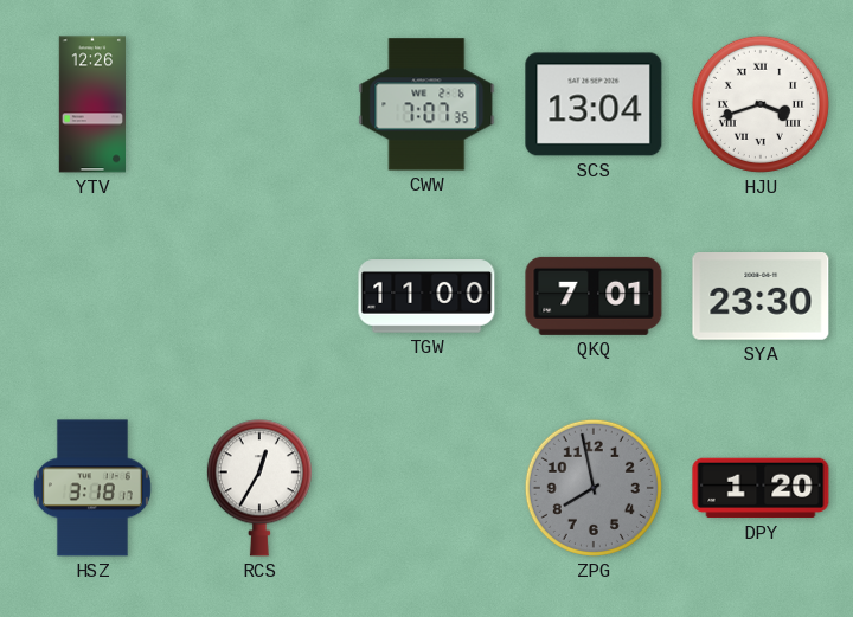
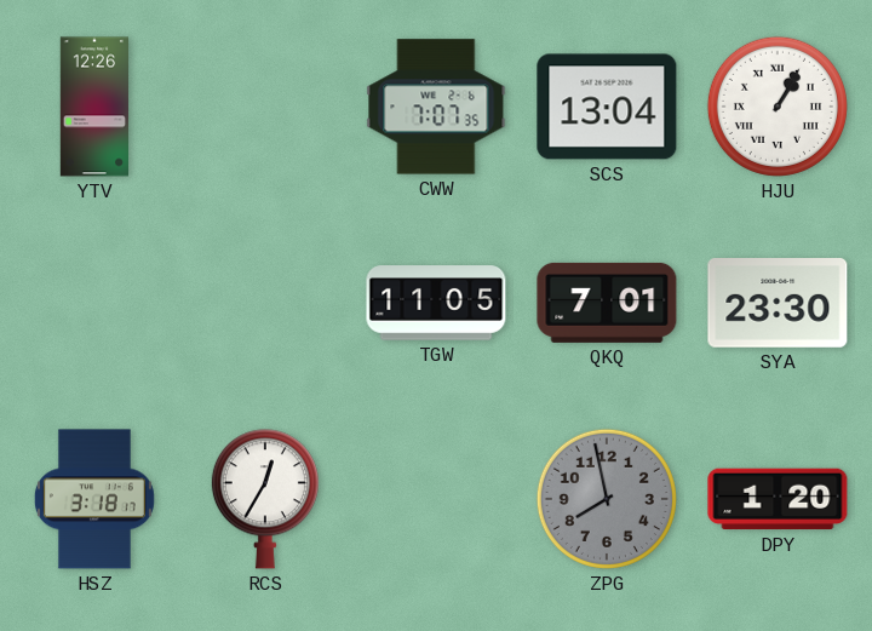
HJU: 3:42 -> 1:05
TGW: 11:00 -> 11:05
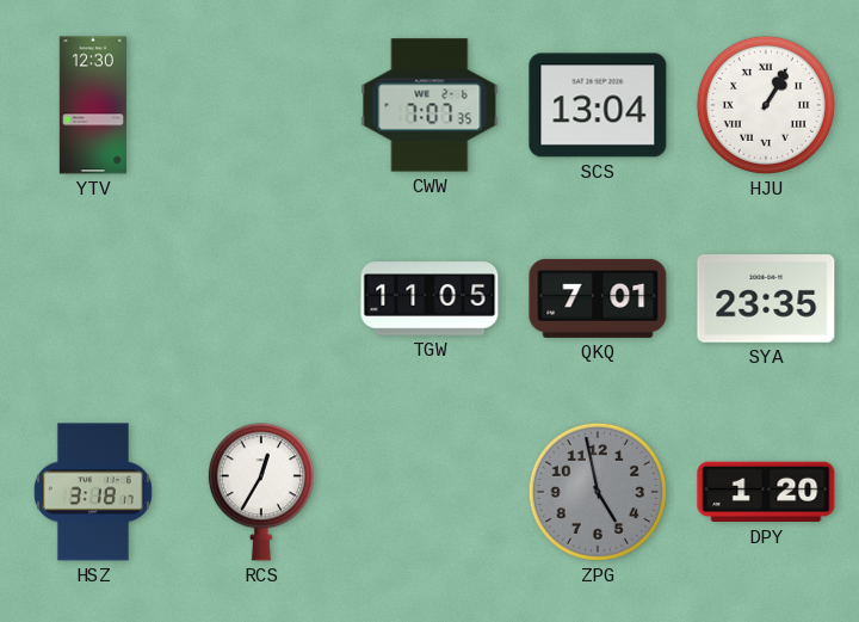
YTV: 12:26 -> 12:30
SYA: 23:30 -> 23:35
ZPG: 7:58 -> 4:58
